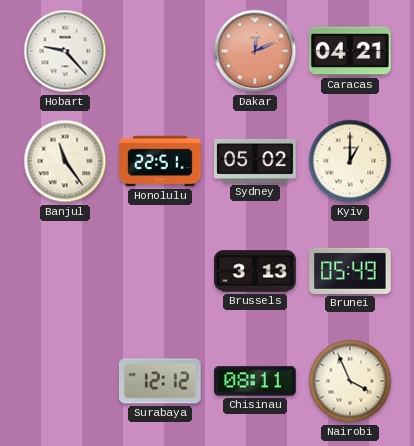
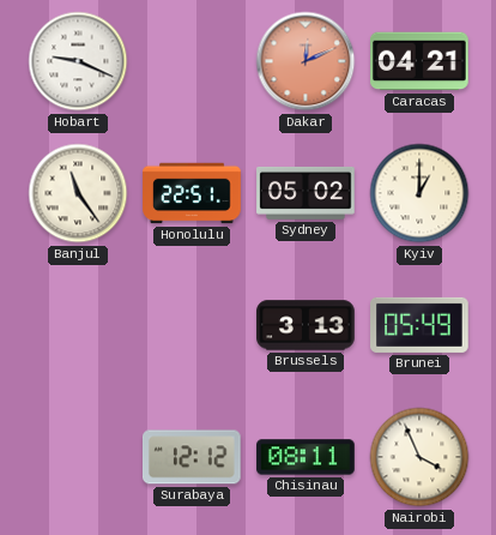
Hobart: 9:23 -> 9:19
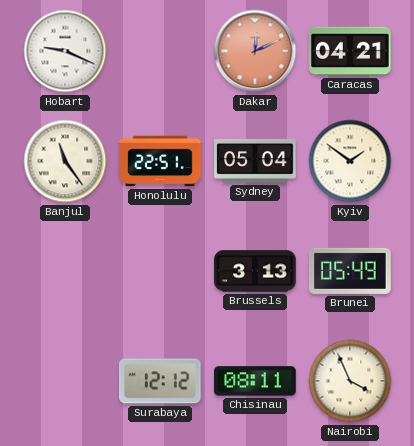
Sydney: 05:02 -> 05:04
Kyiv: 1:00 -> 1:51
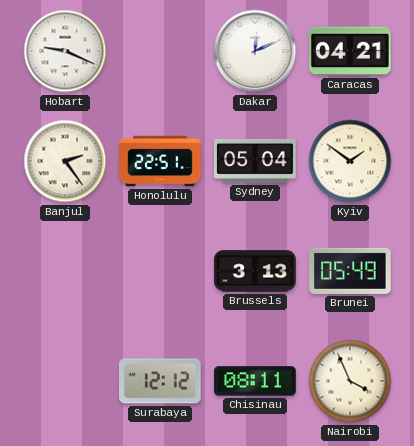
Dakar dial: salmon -> white
Banjul: 11:24 -> 2:24
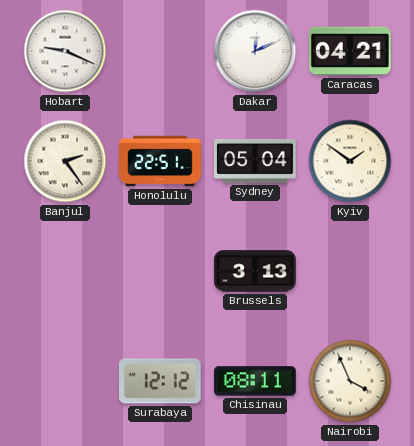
Brunei: 05:49 -> none
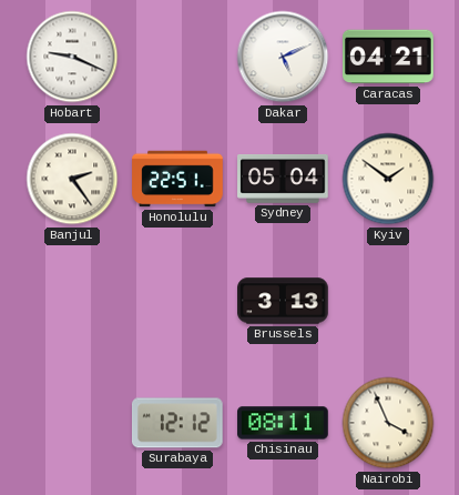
Dakar: 12:11 -> 5:11
